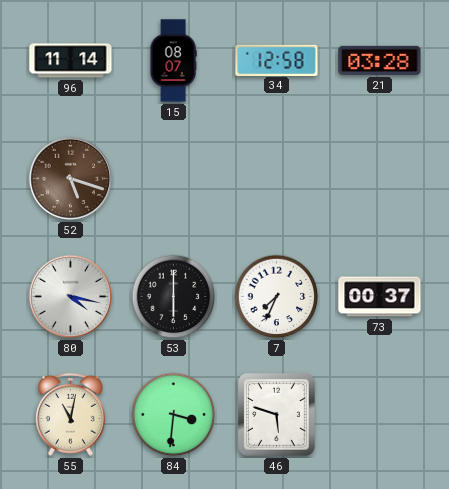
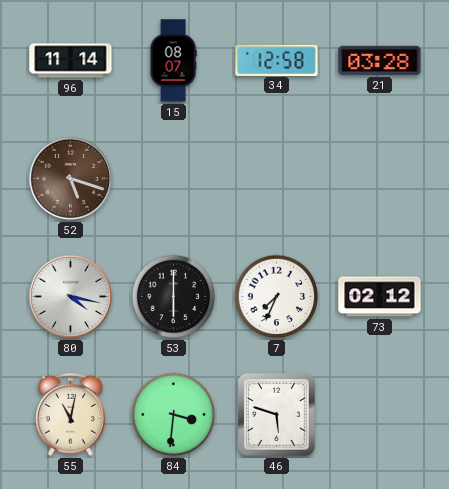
73: 00:37 -> 02:12
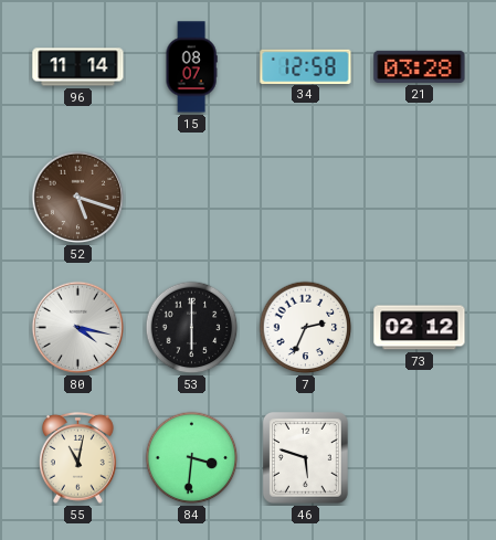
7: 7:34 -> 2:34
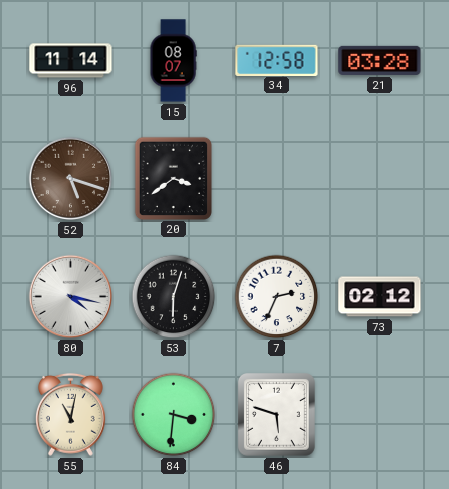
20: none -> 3:39
53: 6:00 -> 6:03
